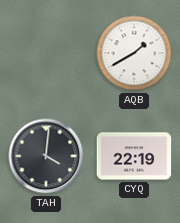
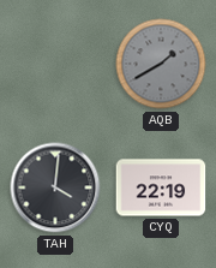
AQB dial: white -> grey
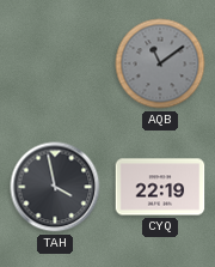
AQB: 1:40 -> 11:09
TAH: 4:01 -> 3:58
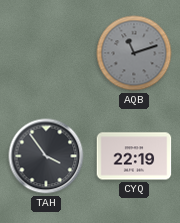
AQB: 11:09 -> 11:12
TAH: 3:58 -> 3:54
